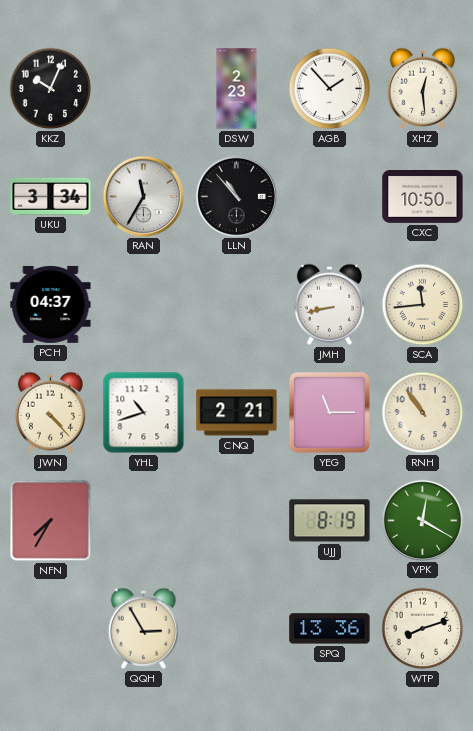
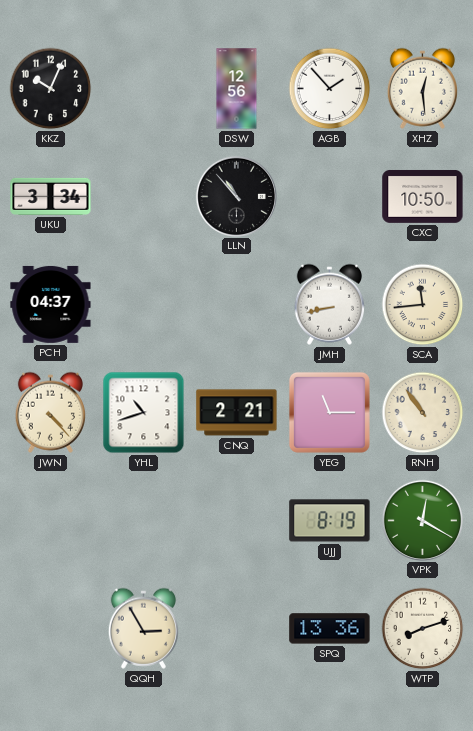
DSW: 2:23 -> 12:56
RAN: 11:35 -> none
NFN: 7:35 -> none
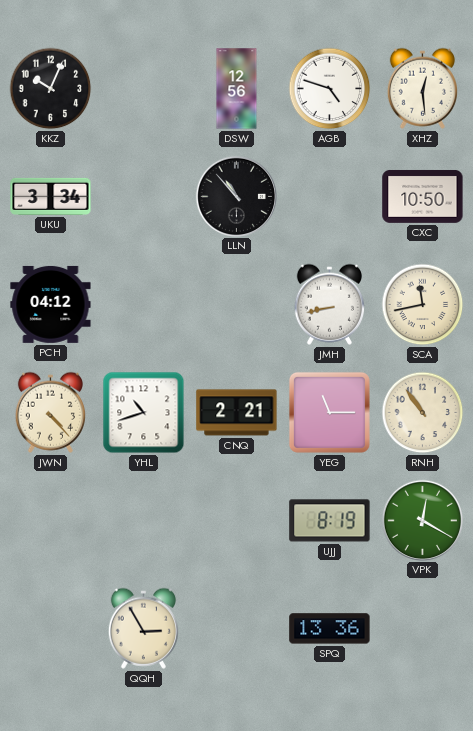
AGB: 1:53 -> 4:48
PCH: 04:37 -> 04:12
SCA: 11:44 -> 11:43
WTP: 8:12 -> none
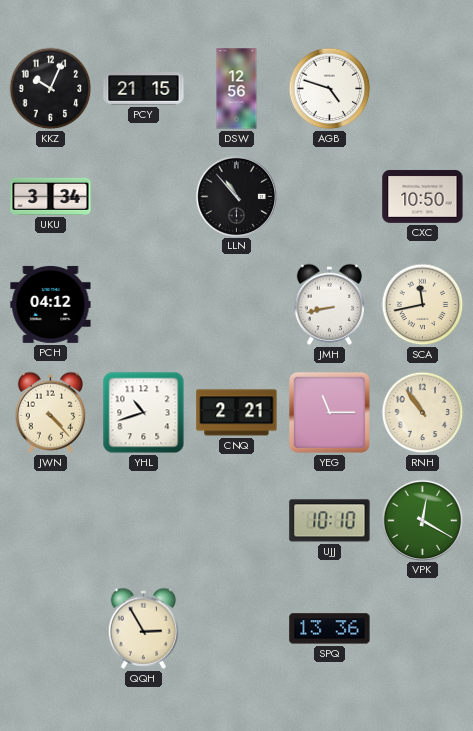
PCY: none -> 21:15
XHZ: 12:29 -> none
UJJ: 8:19 -> 10:10
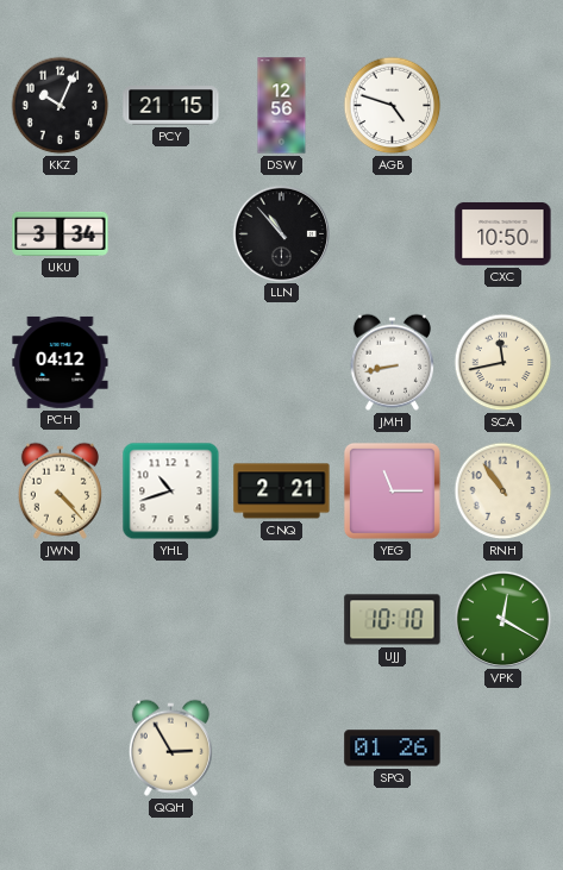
SPQ: 13:36 -> 01:26
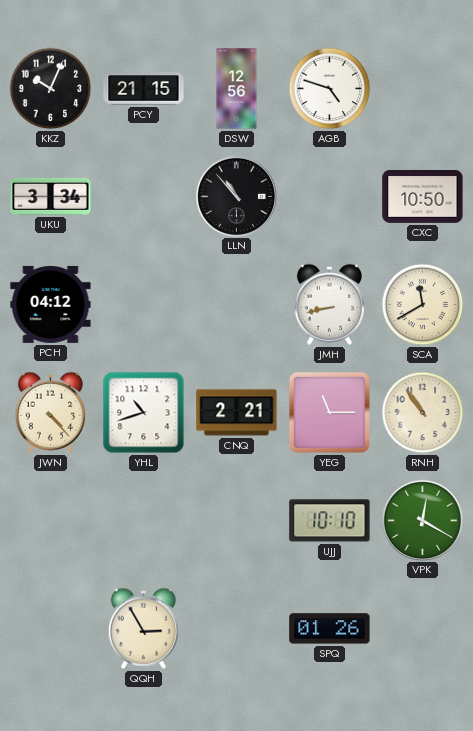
SCA: 11:43 -> 11:40
